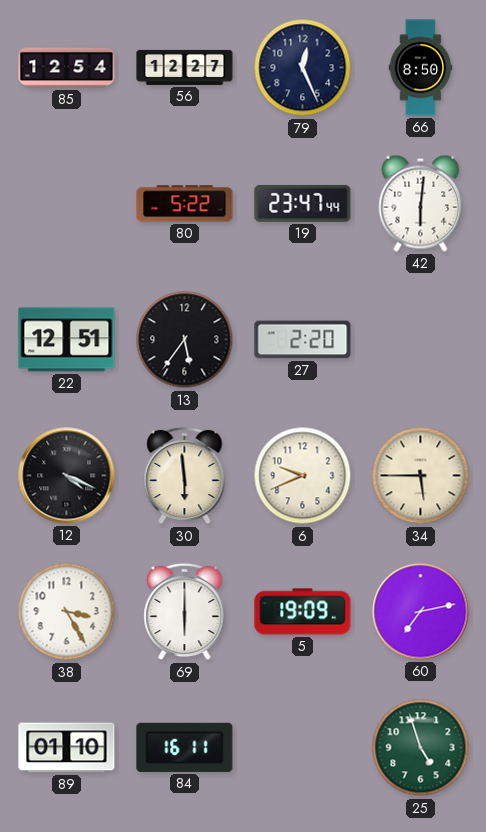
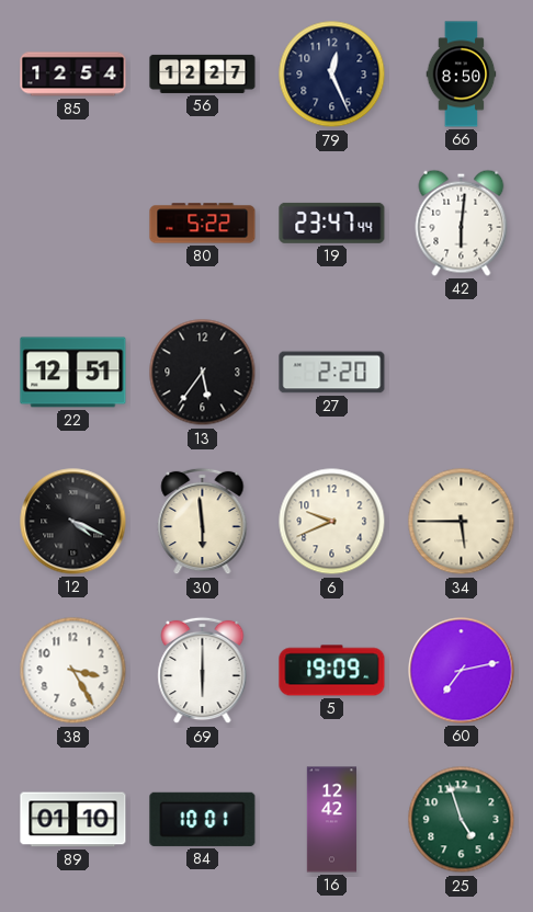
84: 16:11 -> 10:01
16: none -> 12:42
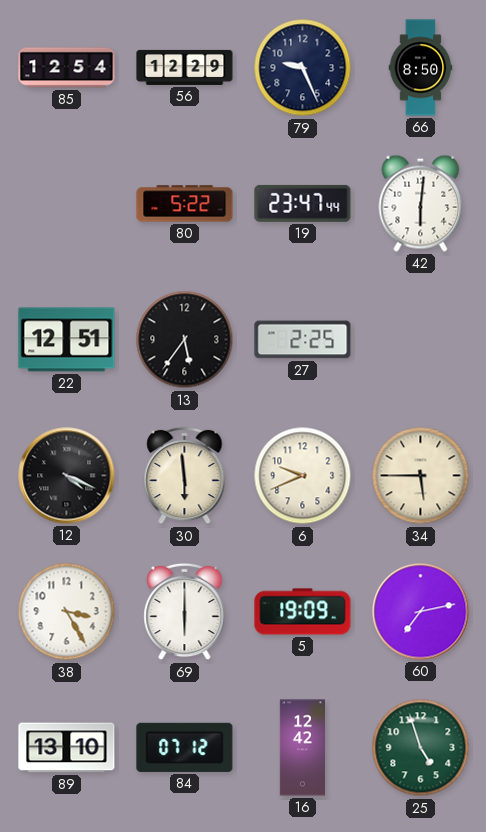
56: 12:27 -> 12:29
79: 12:26 -> 9:26
27: 2:20 -> 2:25
89: 01:10 -> 13:10
84: 10:01 -> 07:12
